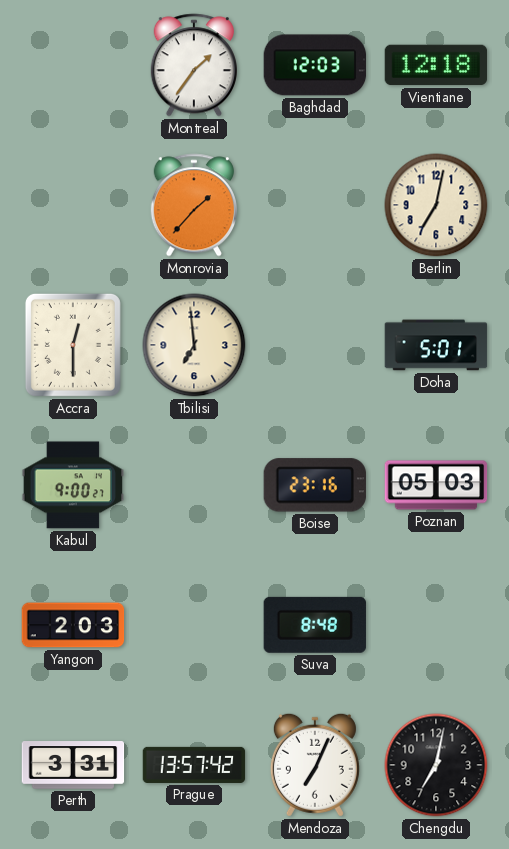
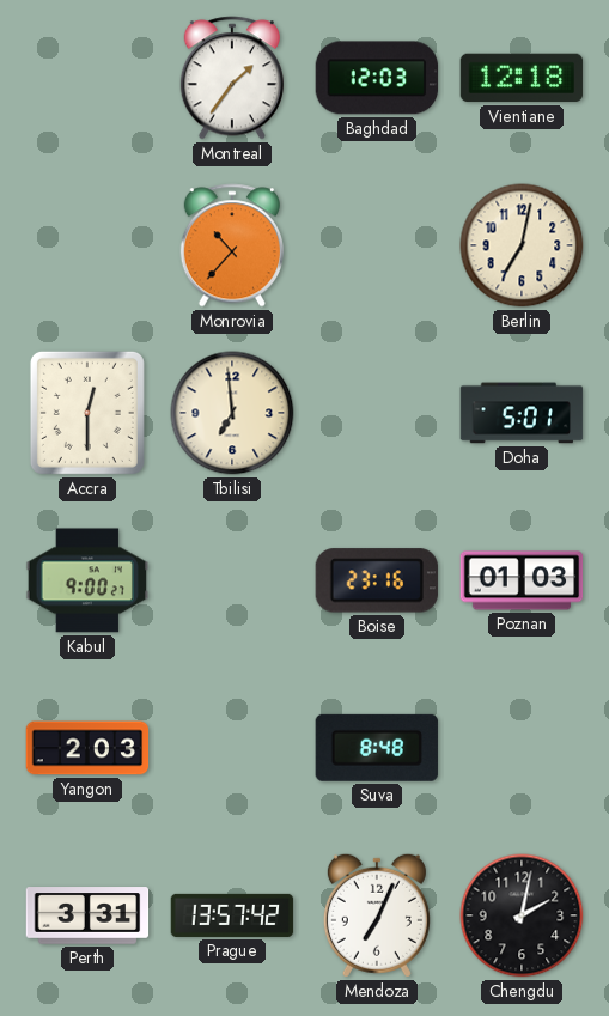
Monrovia: 1:37 -> 10:37
Poznan: 05:03 -> 01:03
Chengdu: 7:02 -> 2:02
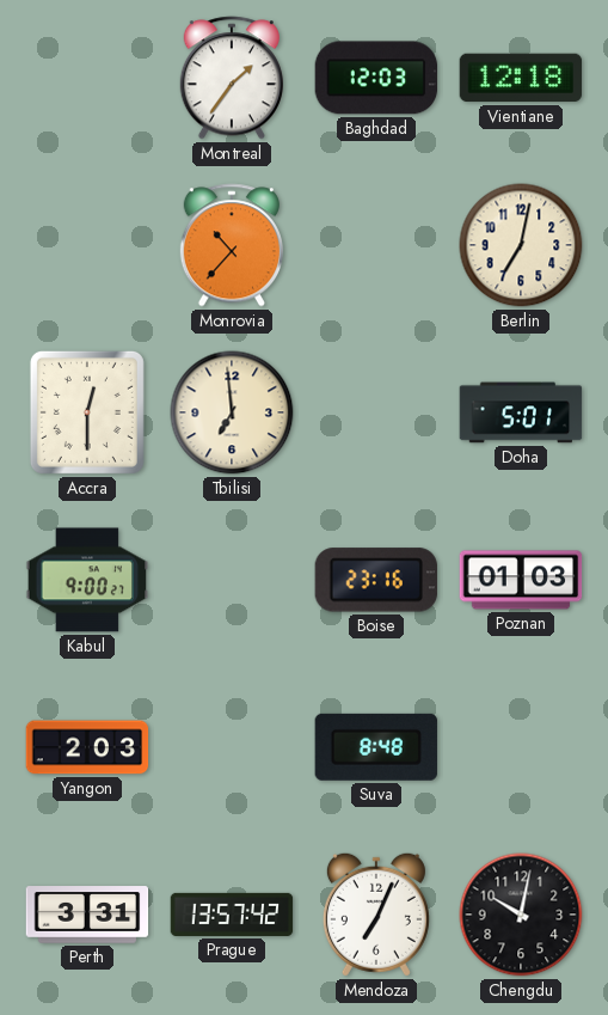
Chengdu: 2:02 -> 10:02
